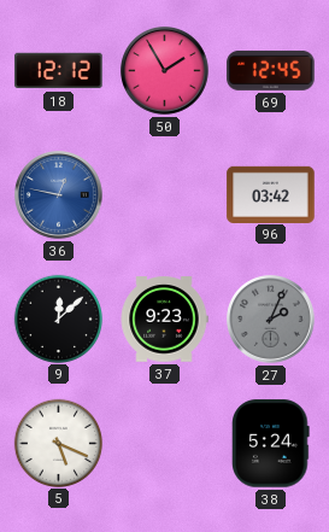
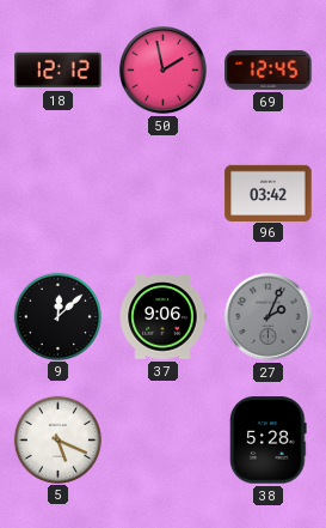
50: 1:55 -> 1:58
36: 12:47 -> none
37: 9:23 -> 9:06
38: 5:24 -> 5:28
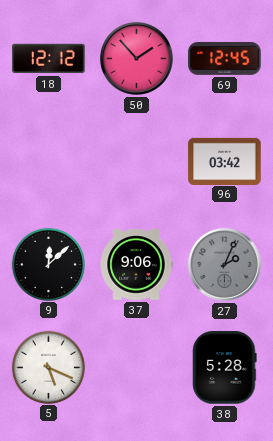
50: 1:58 -> 1:53
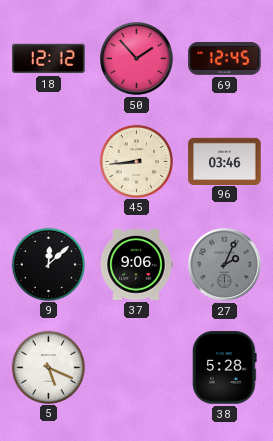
45: none -> 8:44
96: 03:42 -> 03:46
